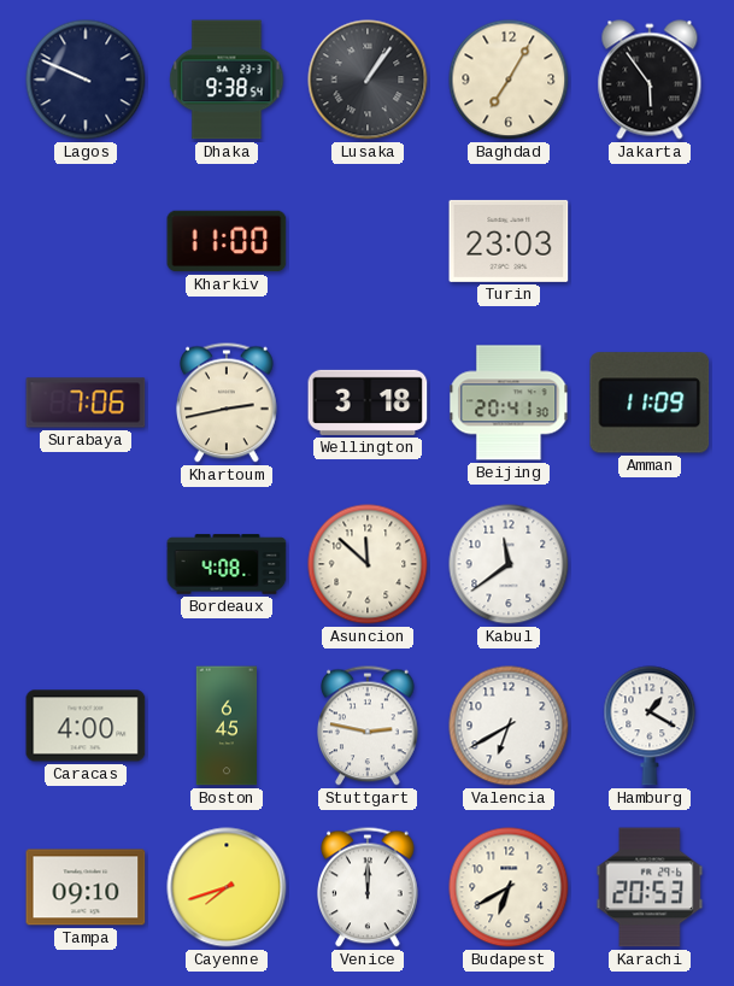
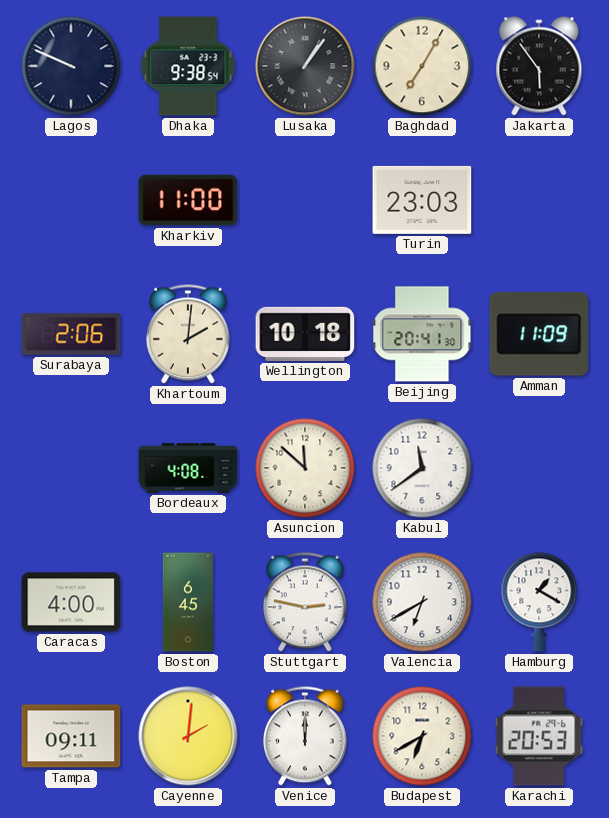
Surabaya: 7:06 -> 2:06
Khartoum: 2:43 -> 2:01
Wellington: 3:18 -> 10:18
Tampa: 09:10 -> 09:11
Cayenne: 7:42 -> 2:01
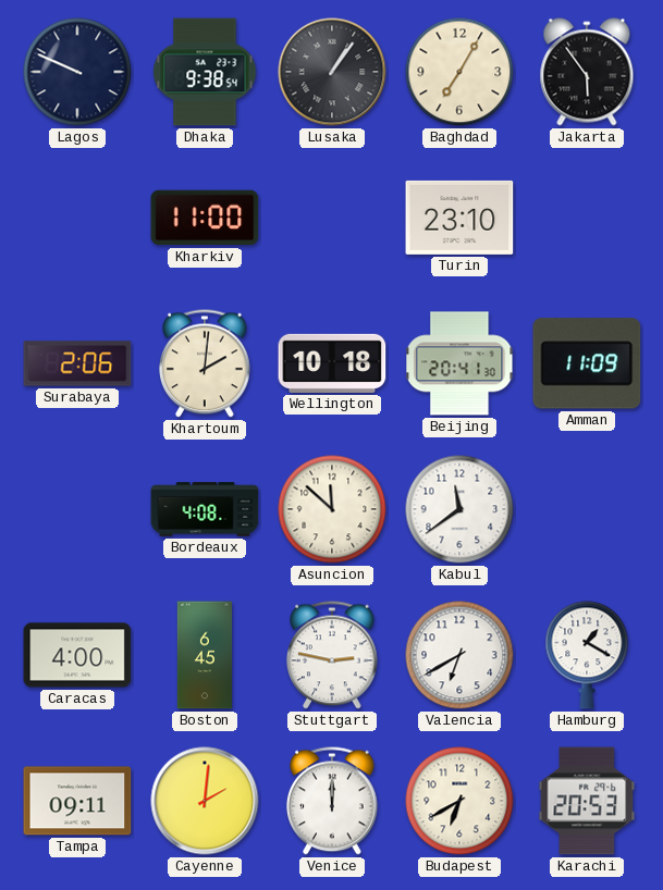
Turin: 23:03 -> 23:10
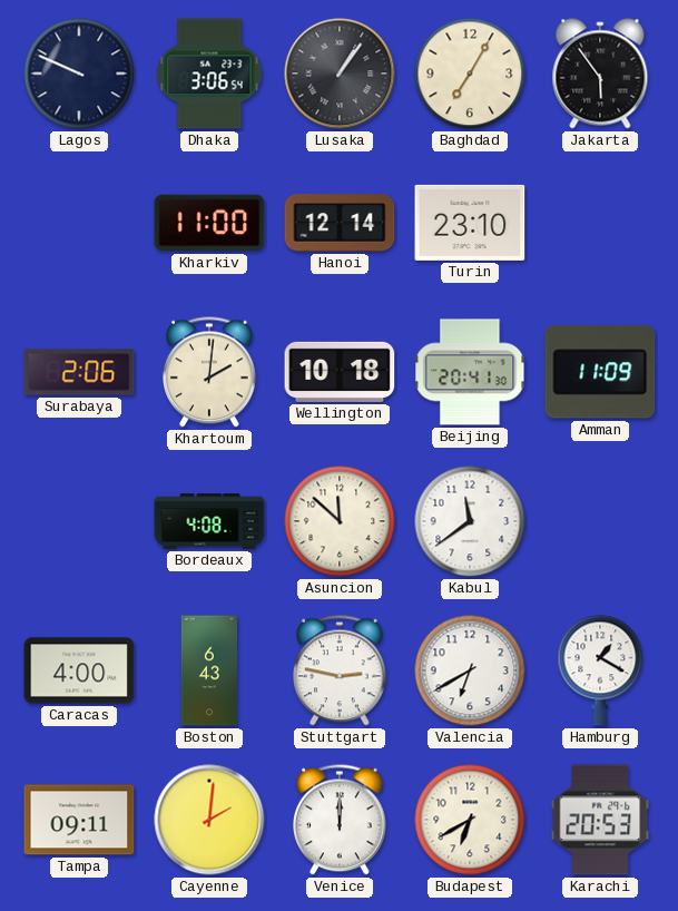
Dhaka: 9:38 -> 3:06
Hanoi: none -> 12:14
Boston: 6:45 -> 6:43
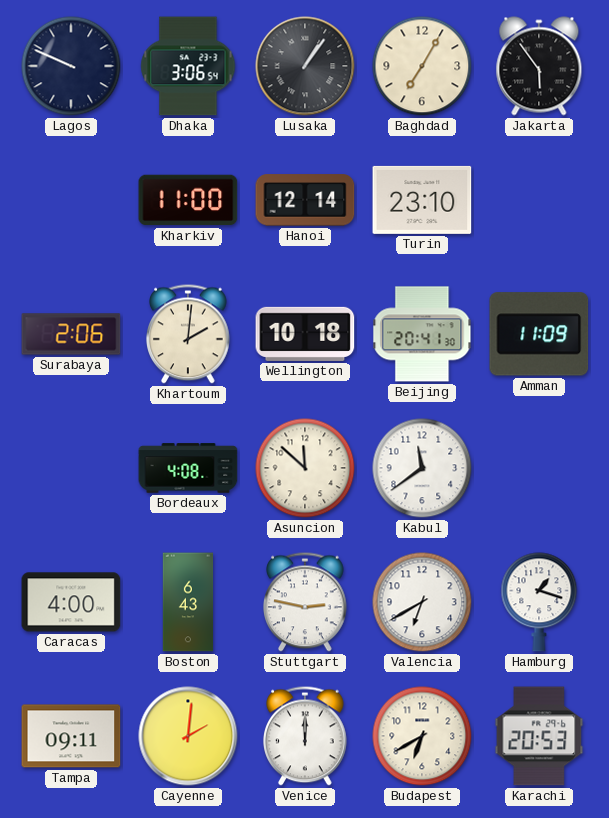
Hamburg: 1:20 -> 1:18
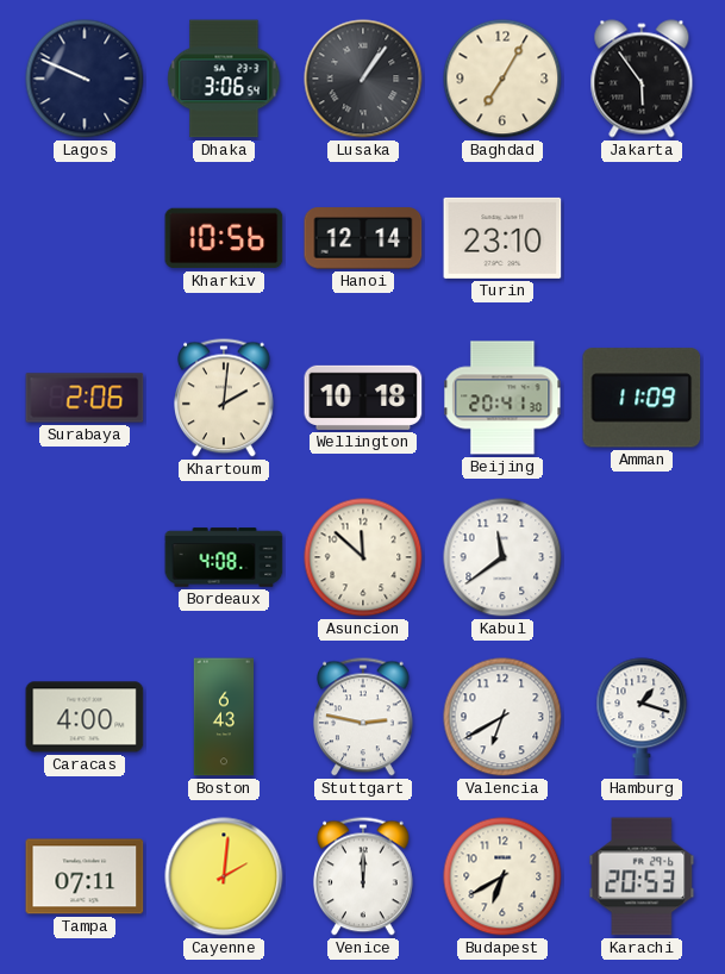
Kharkiv: 11:00 -> 10:56
Tampa: 09:11 -> 07:11
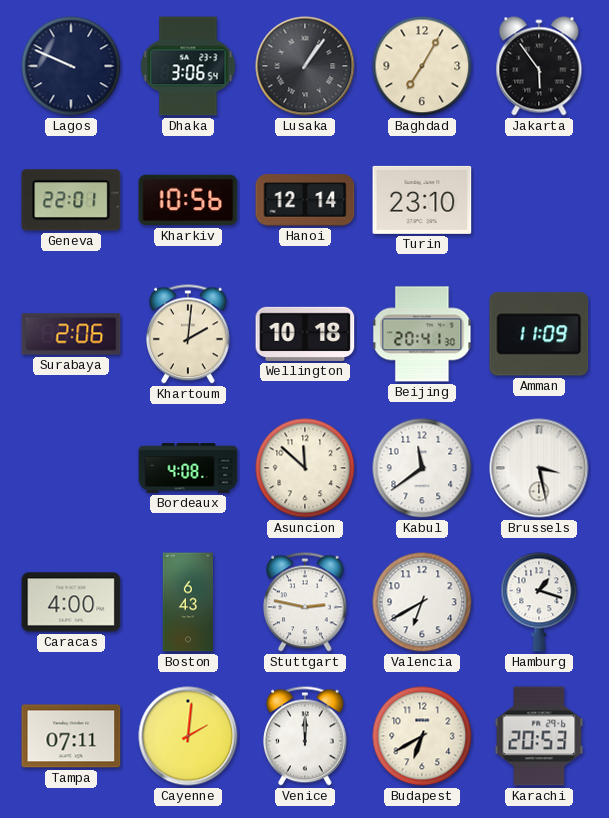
Geneva: none -> 22:01
Brussels: none -> 3:28
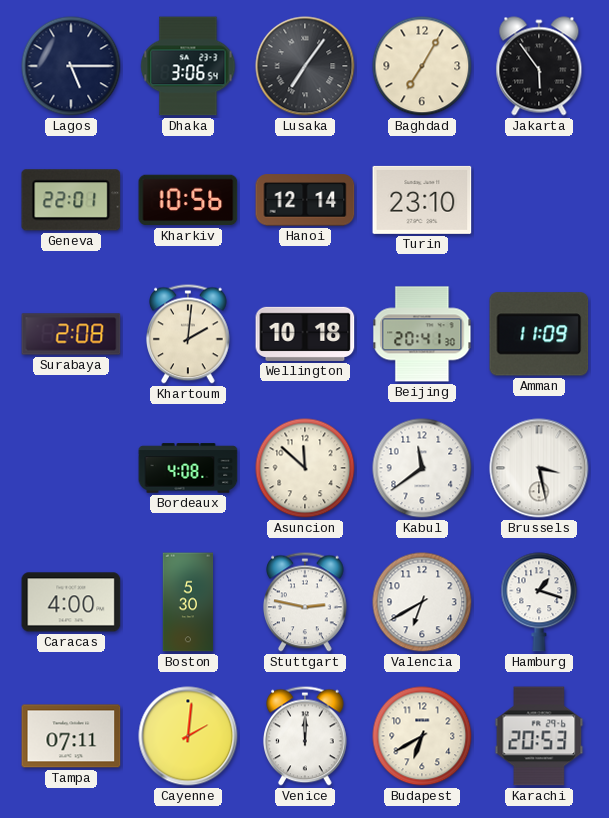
Lagos: 9:49 -> 5:15
Lusaka: 1:06 -> 7:06
Surabaya: 2:06 -> 2:08
Boston: 6:43 -> 5:30
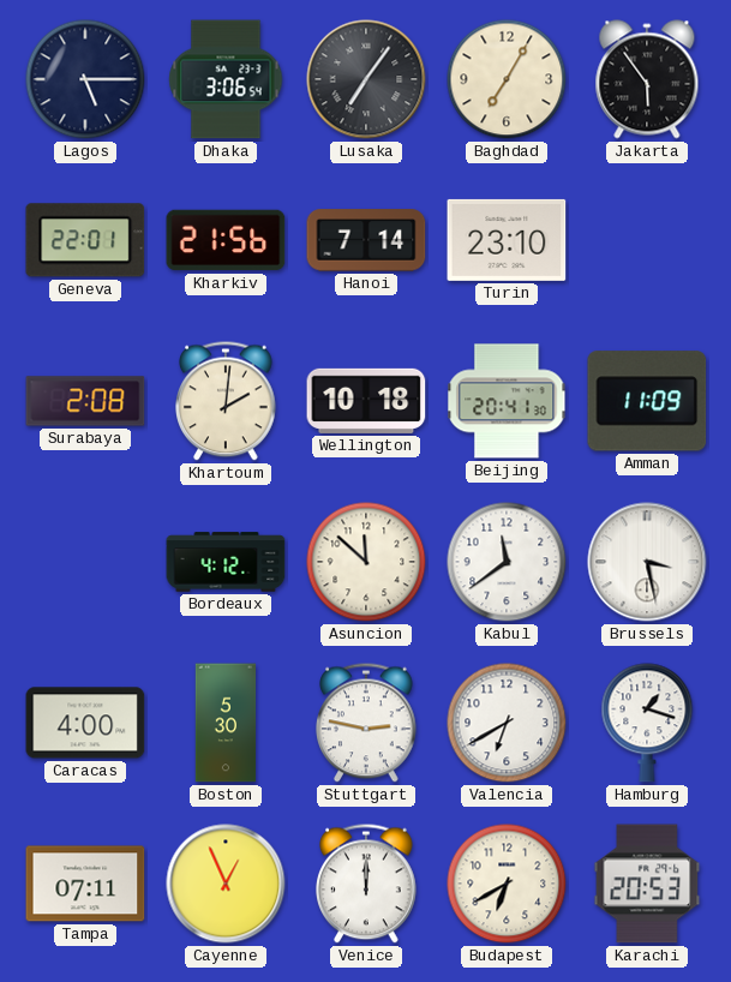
Kharkiv: 10:56 -> 21:56
Hanoi: 12:14 -> 7:14
Bordeaux: 4:08 -> 4:12
Cayenne: 2:01 -> 12:56
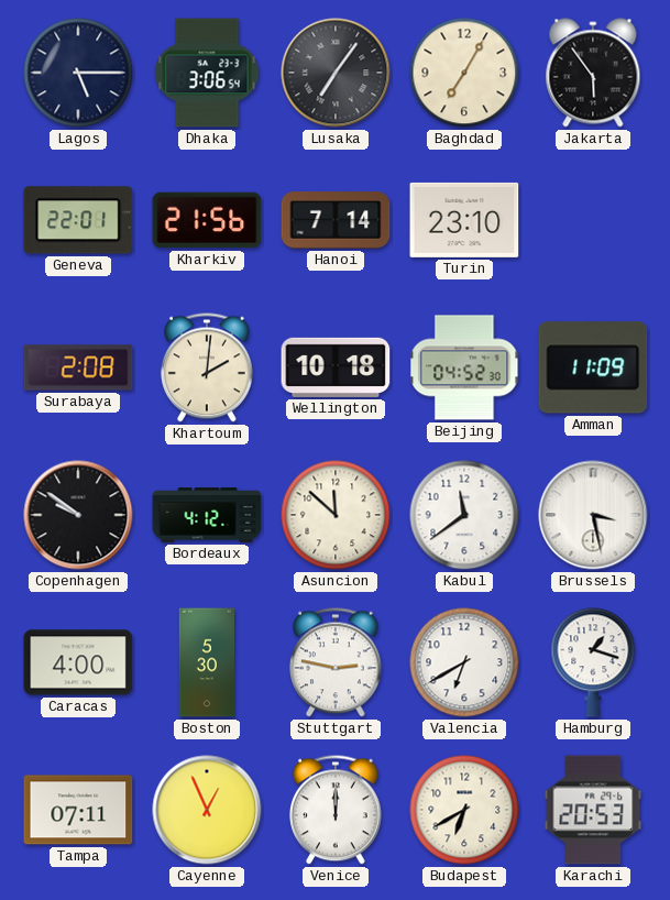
Beijing: 20:41 -> 04:52
Copenhagen: none -> 9:51
